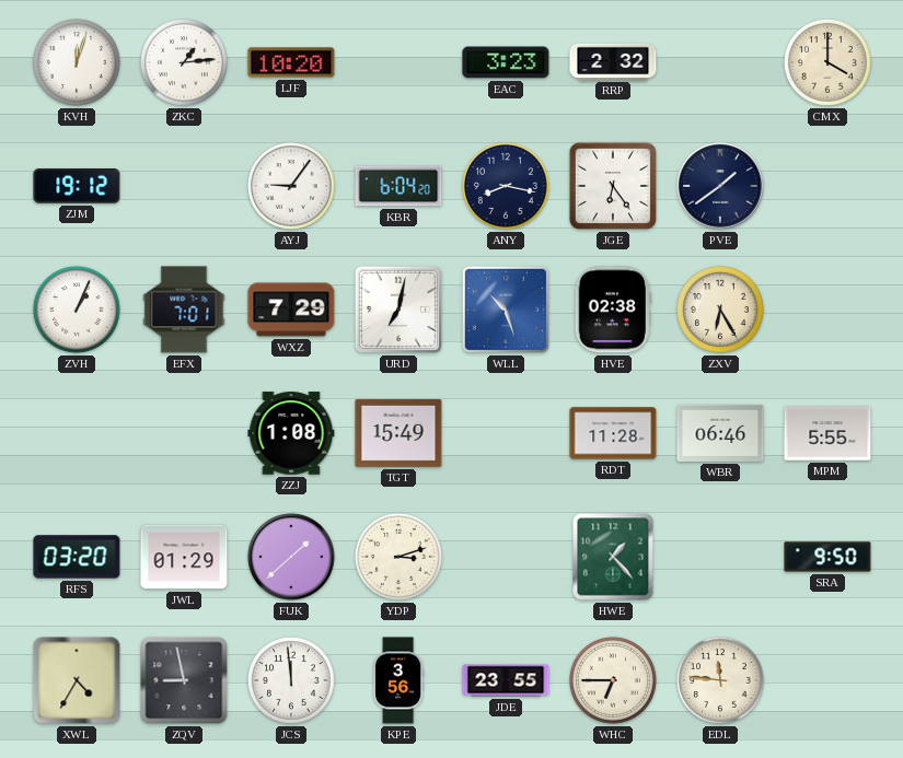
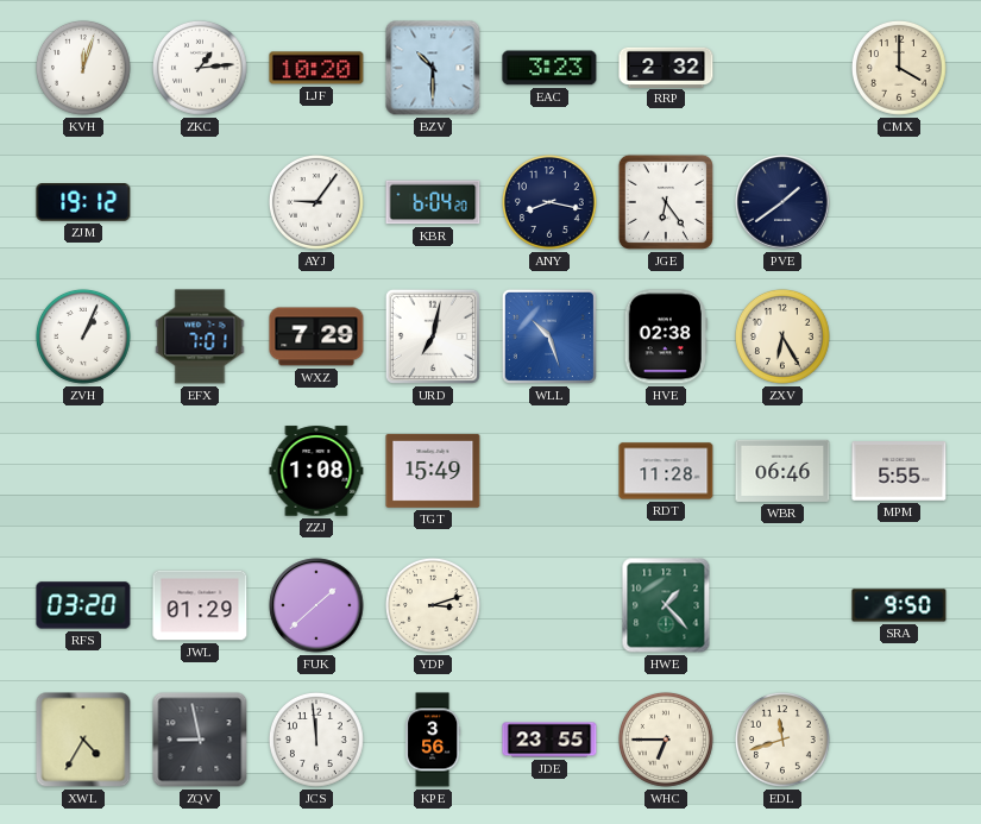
BZV: none -> 10:30
EDL: 11:46 -> 11:42
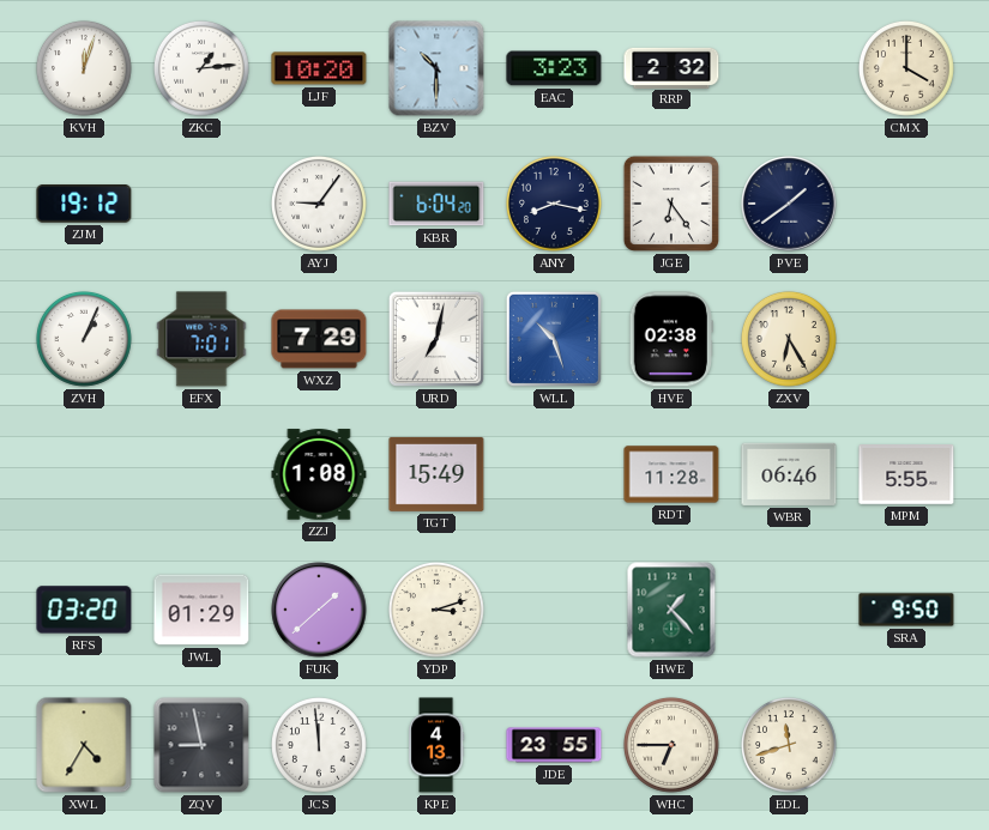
KPE: 3:56 -> 4:13
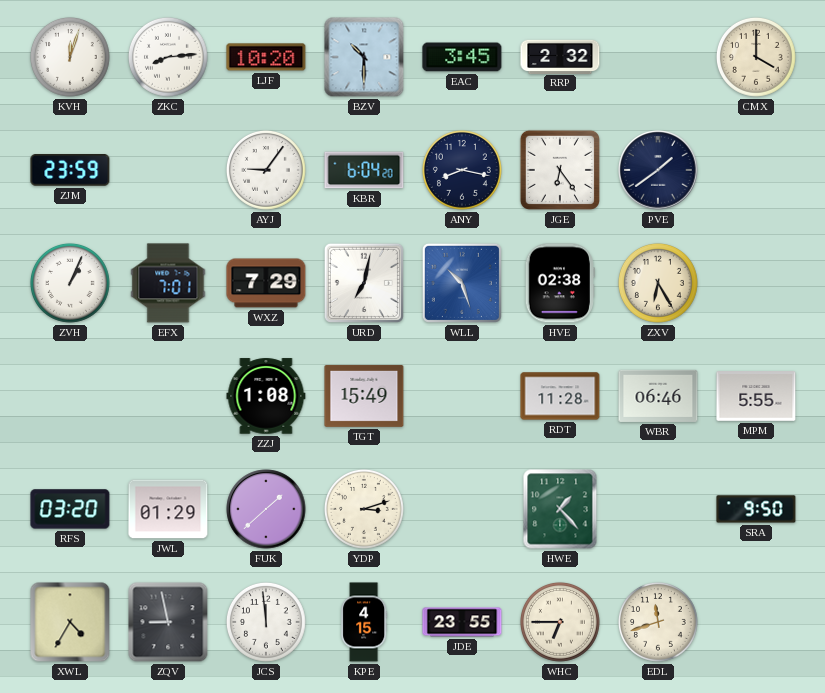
ZKC: 1:14 -> 8:14
EAC: 3:23 -> 3:45
ZJM: 19:12 -> 23:59
KPE: 4:13 -> 4:15
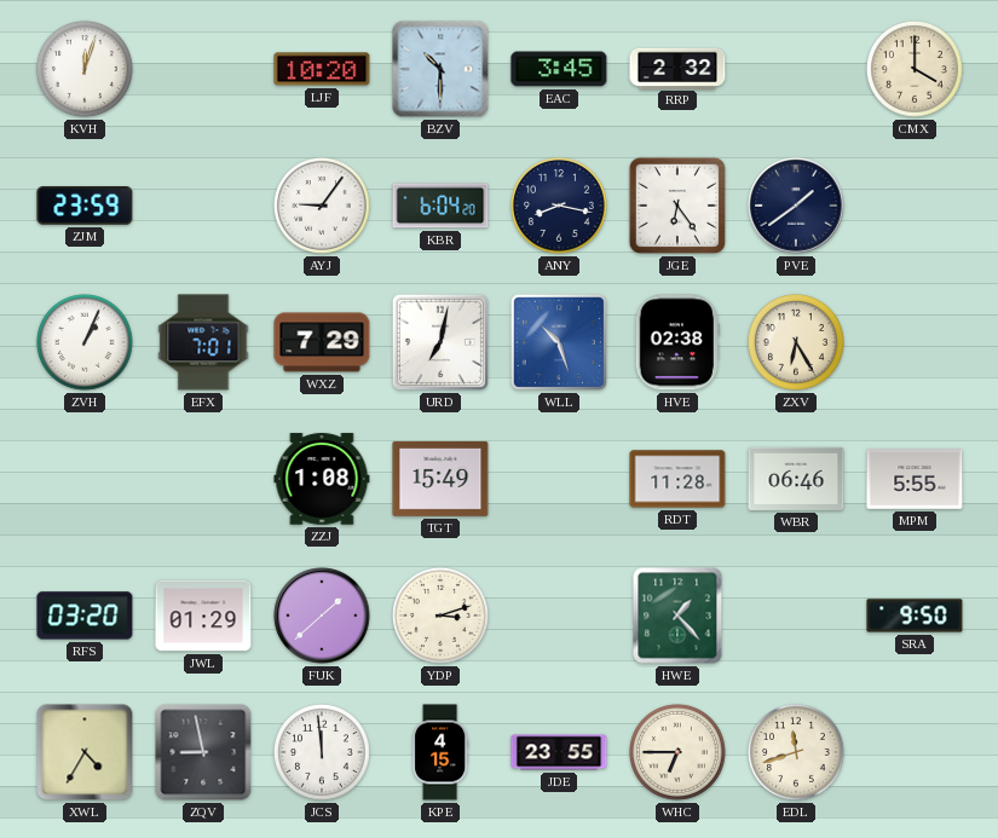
ZKC: 8:14 -> none
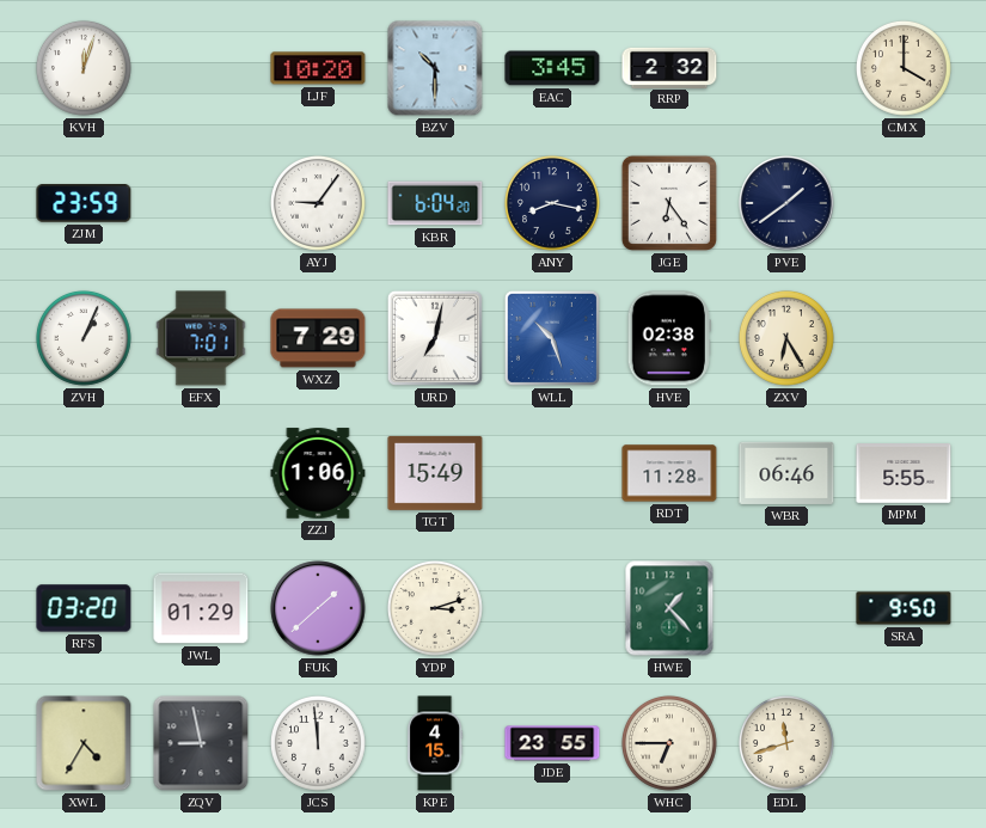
ZZJ: 1:08 -> 1:06
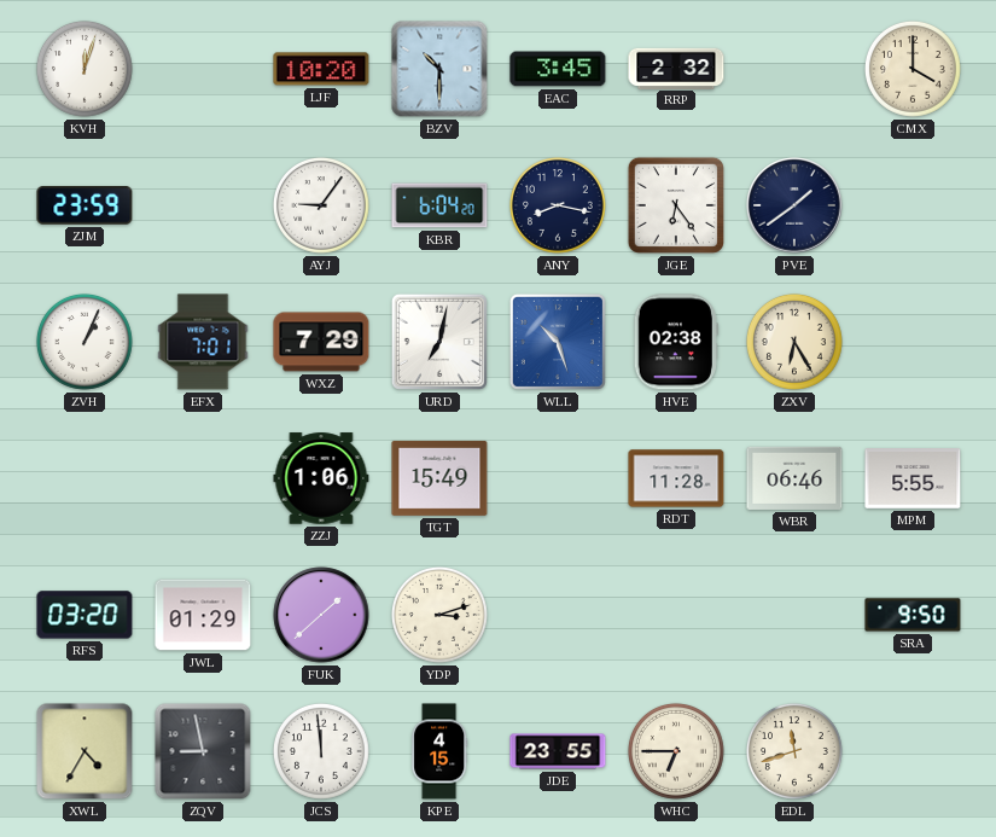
HWE: 1:23 -> none
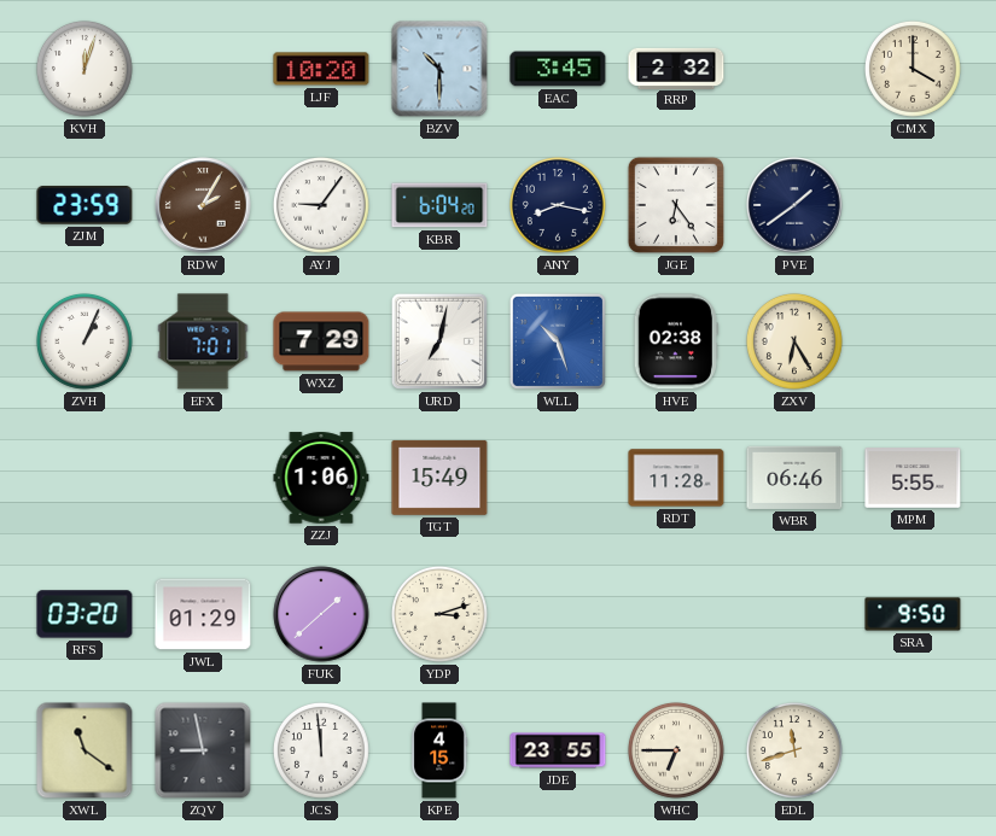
RDW: none -> 2:05
XWL: 4:35 -> 11:21
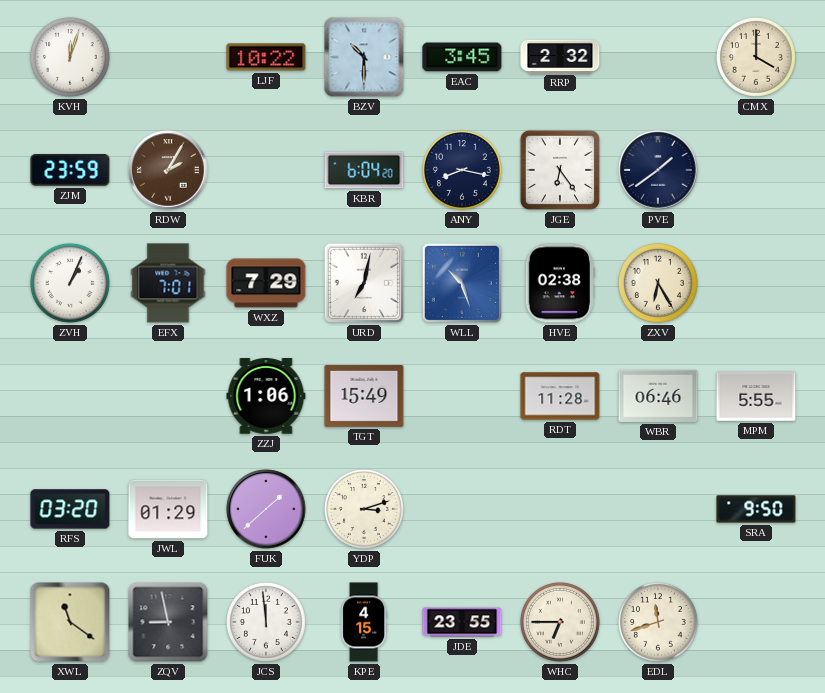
LJF: 10:20 -> 10:22
AYJ: 9:06 -> none
